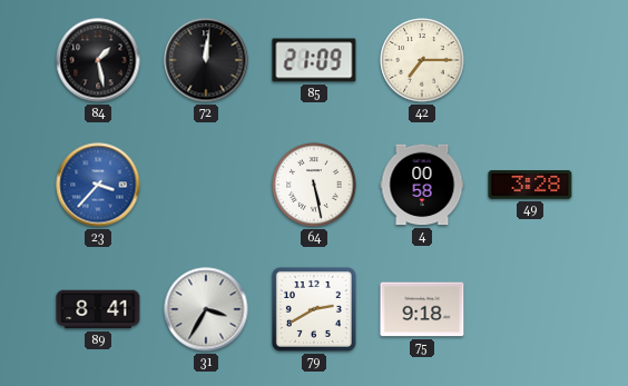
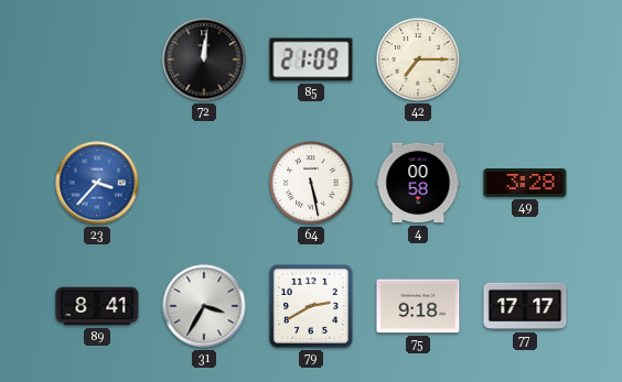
84: 1:28 -> none
77: none -> 17:17
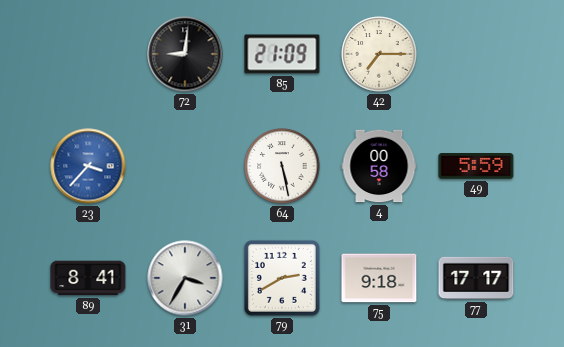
72: 12:01 -> 9:01
49: 3:28 -> 5:59
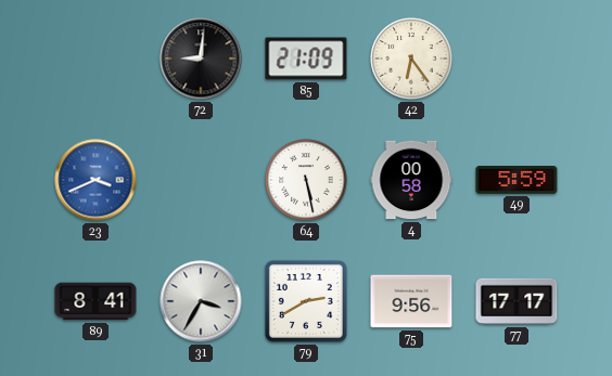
42: 7:15 -> 6:24
23: 3:37 -> 3:41
75: 9:18 -> 9:56
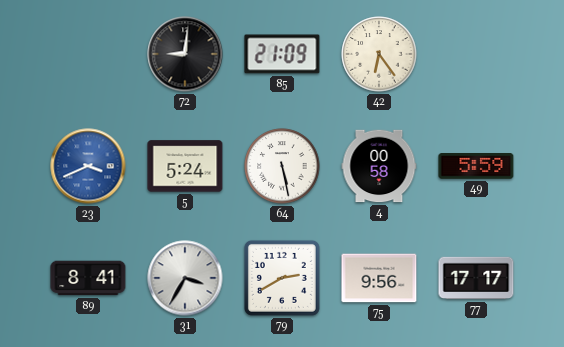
5: none -> 5:24
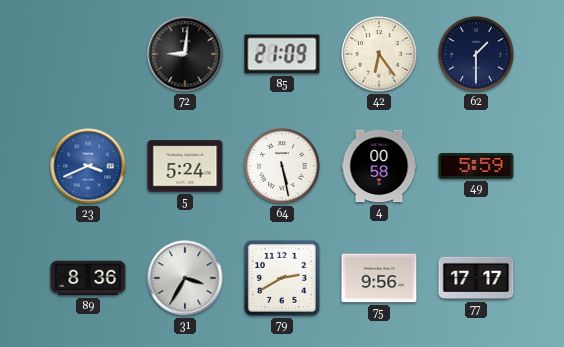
62: none -> 1:30
89: 8:41 -> 8:36
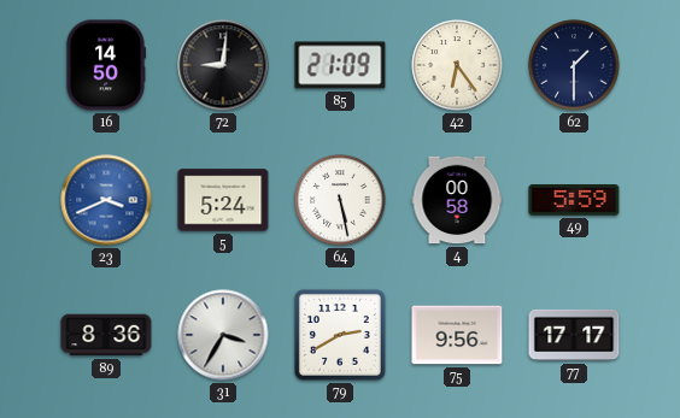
16: none -> 14:50
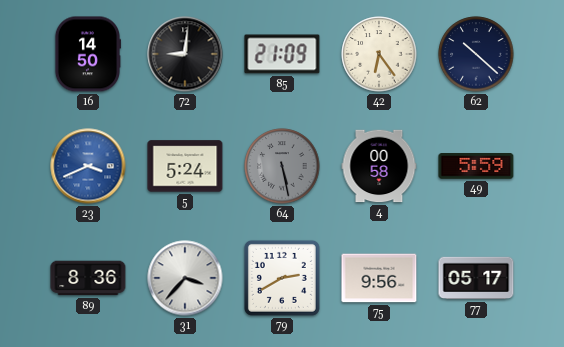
62: 1:30 -> 10:22
64 dial: white -> grey
31: 3:35 -> 3:37
77: 17:17 -> 05:17
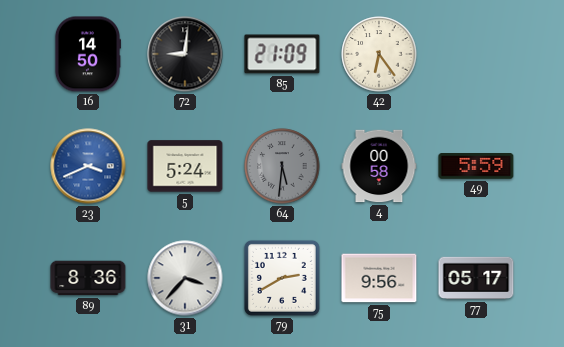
62: 10:22 -> none
64: 5:28 -> 5:31
